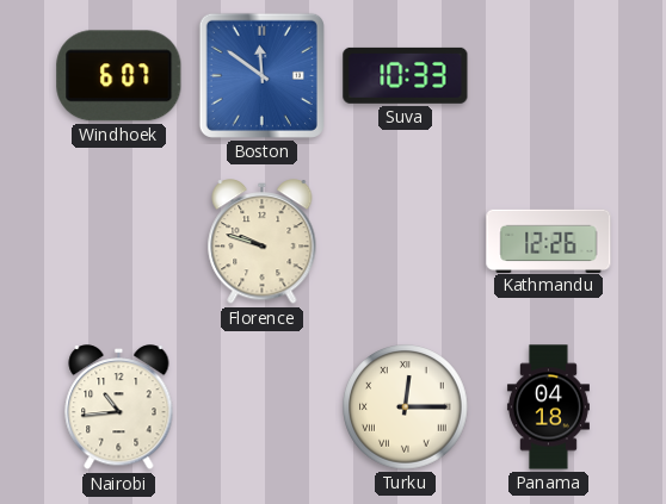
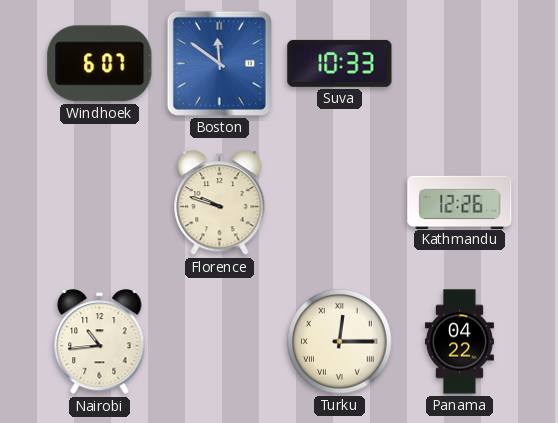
Panama: 04:18 -> 04:22
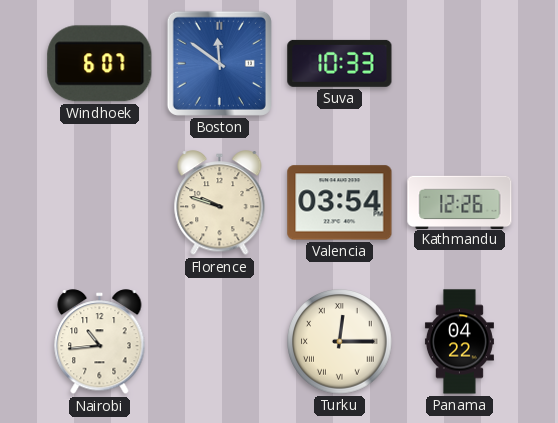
Valencia: none -> 03:54
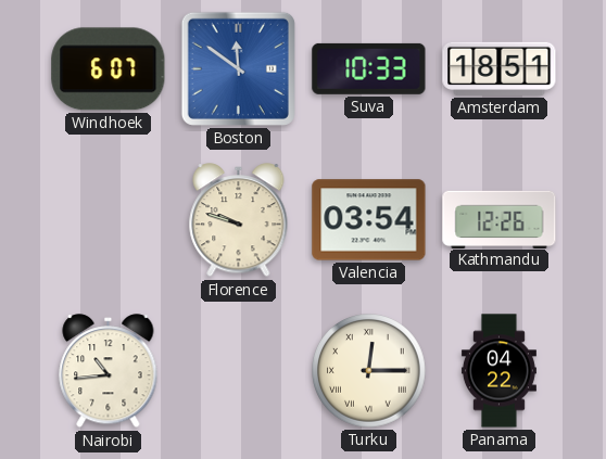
Amsterdam: none -> 18:51
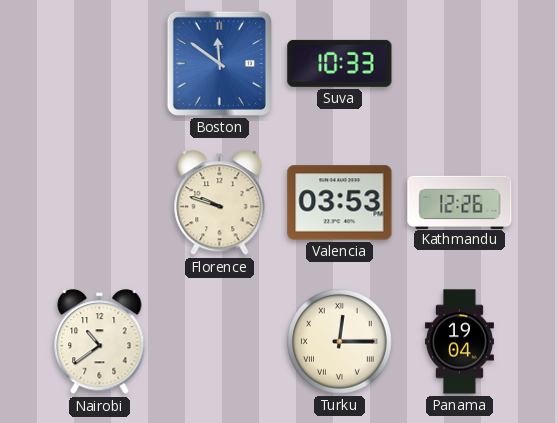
Windhoek: 6:07 -> none
Amsterdam: 18:51 -> none
Valencia: 03:54 -> 03:53
Nairobi: 10:44 -> 10:39
Panama: 04:22 -> 19:04
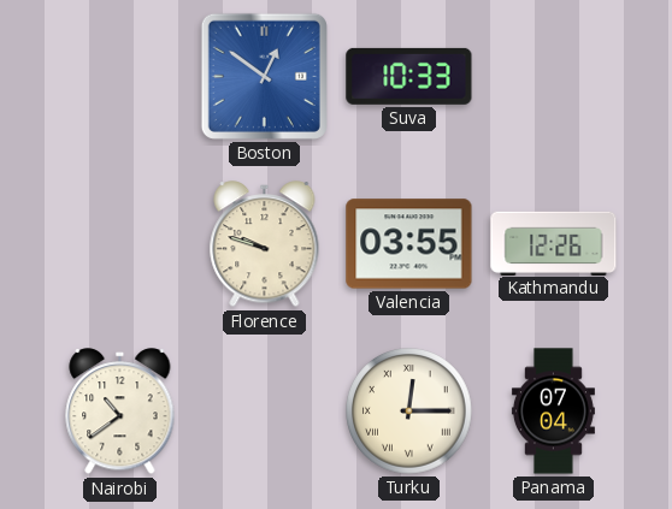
Boston: 11:51 -> 12:51
Valencia: 03:53 -> 03:55
Panama: 19:04 -> 07:04
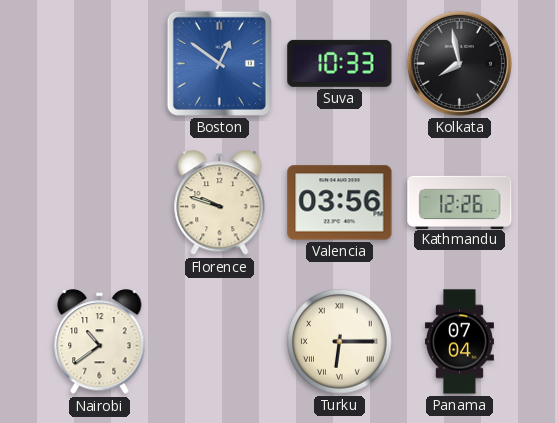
Kolkata: none -> 7:58
Valencia: 03:55 -> 03:56
Turku: 12:15 -> 6:15
